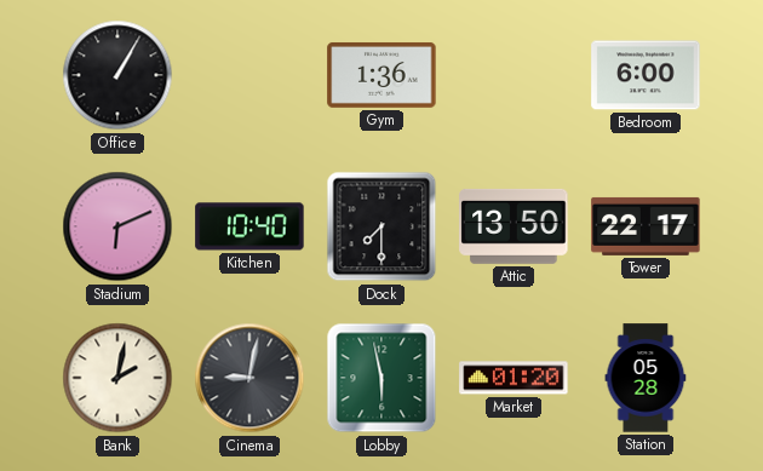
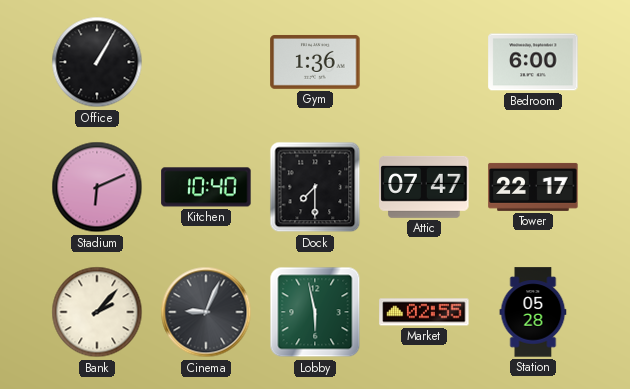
Attic: 13:50 -> 07:47
Bank: 2:02 -> 2:07
Cinema: 9:02 -> 9:04
Market: 01:20 -> 02:55
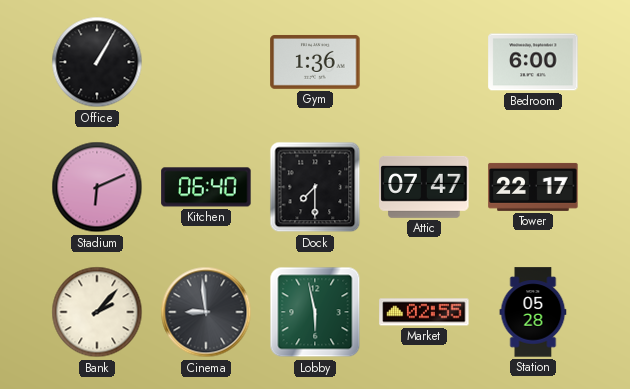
Kitchen: 10:40 -> 06:40
Cinema: 9:04 -> 8:59
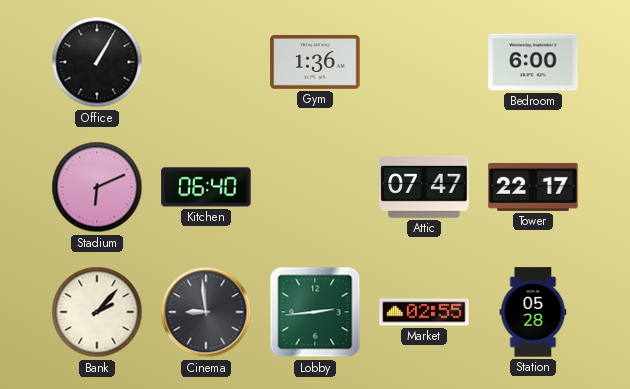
Dock: 7:30 -> none
Lobby: 5:58 -> 2:44
